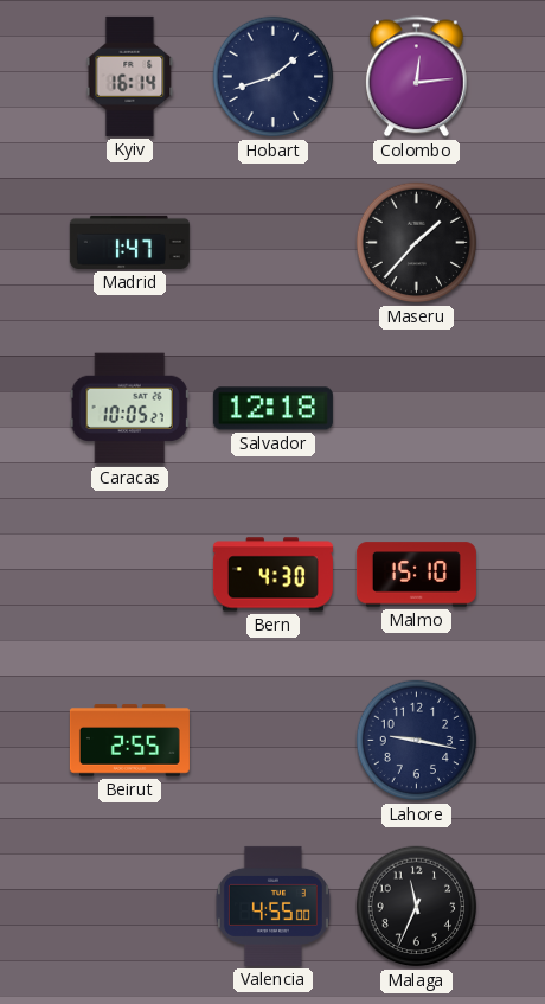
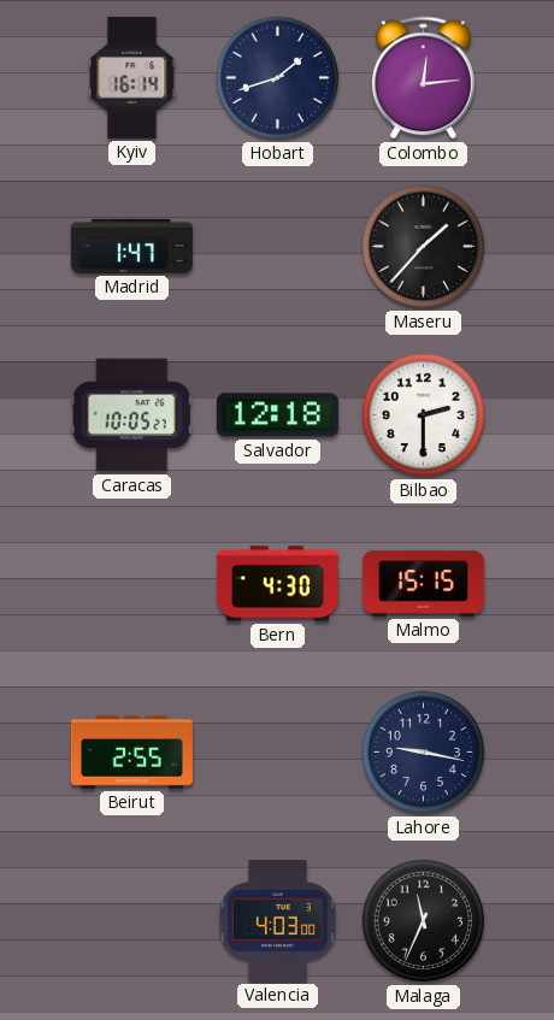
Bilbao: none -> 2:30
Malmo: 15:10 -> 15:15
Valencia: 4:55 -> 4:03
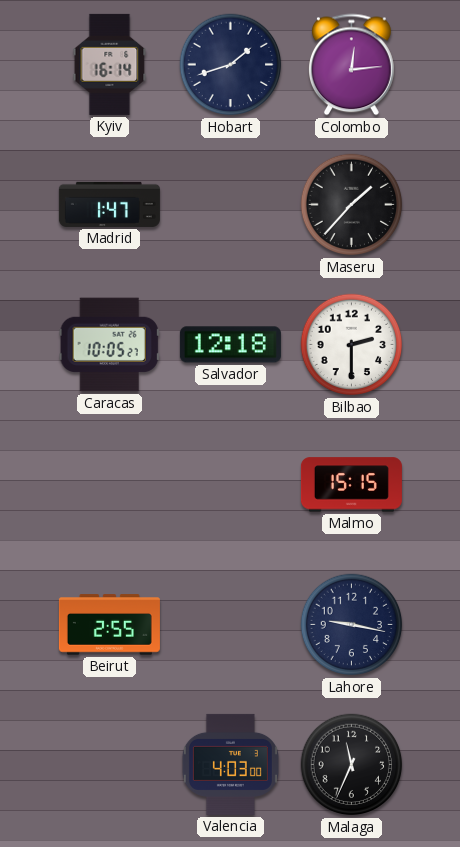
Bern: 4:30 -> none
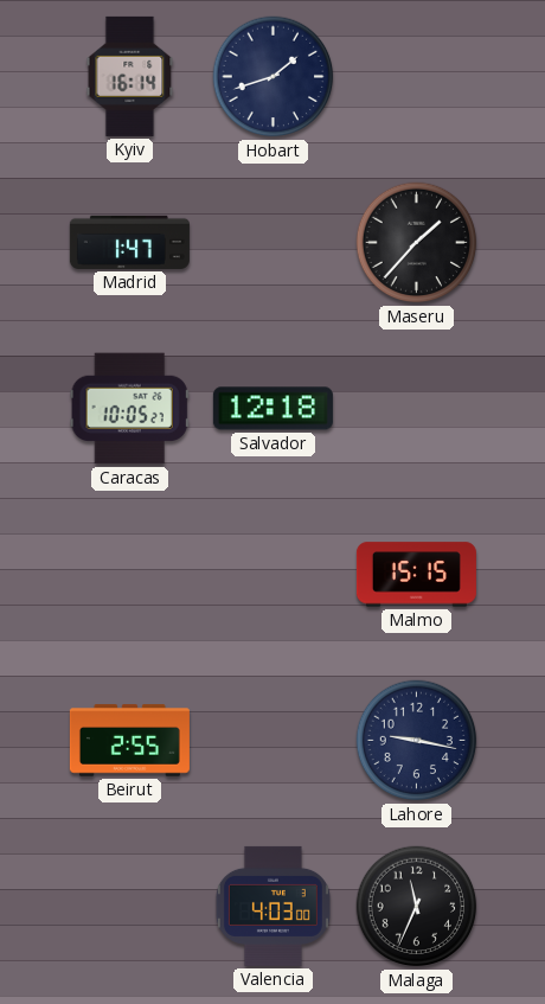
Colombo: 12:14 -> none
Bilbao: 2:30 -> none
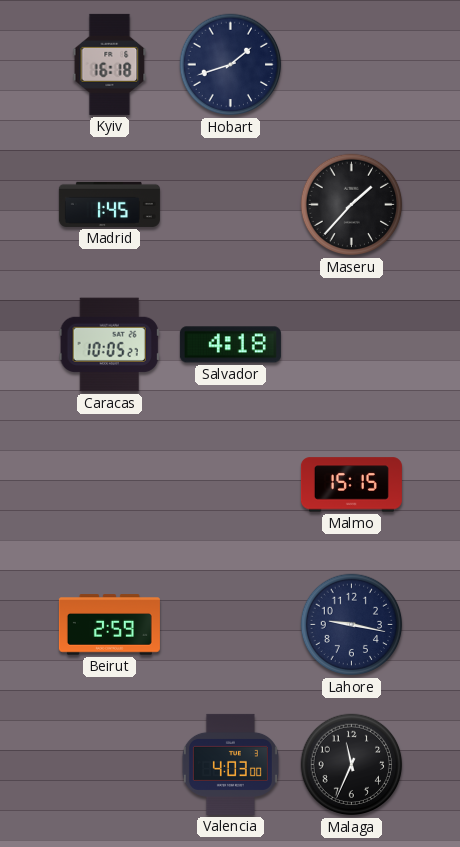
Kyiv: 16:14 -> 16:18
Madrid: 1:47 -> 1:45
Salvador: 12:18 -> 4:18
Beirut: 2:55 -> 2:59
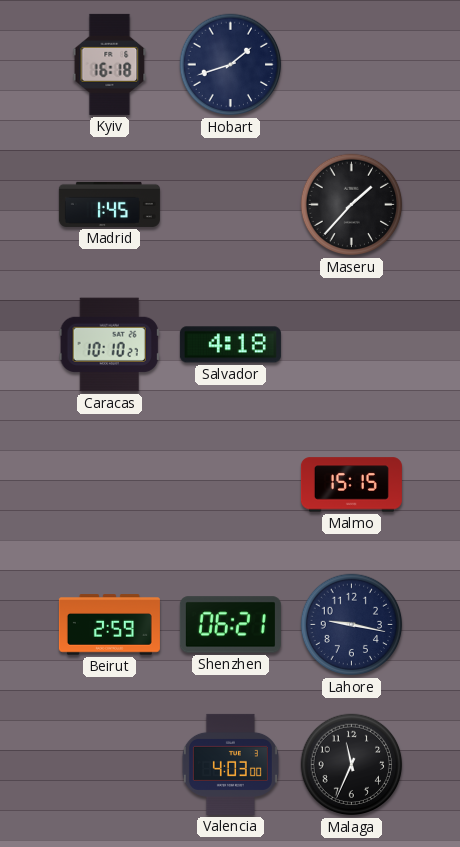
Caracas: 10:05 -> 10:10
Shenzhen: none -> 06:21
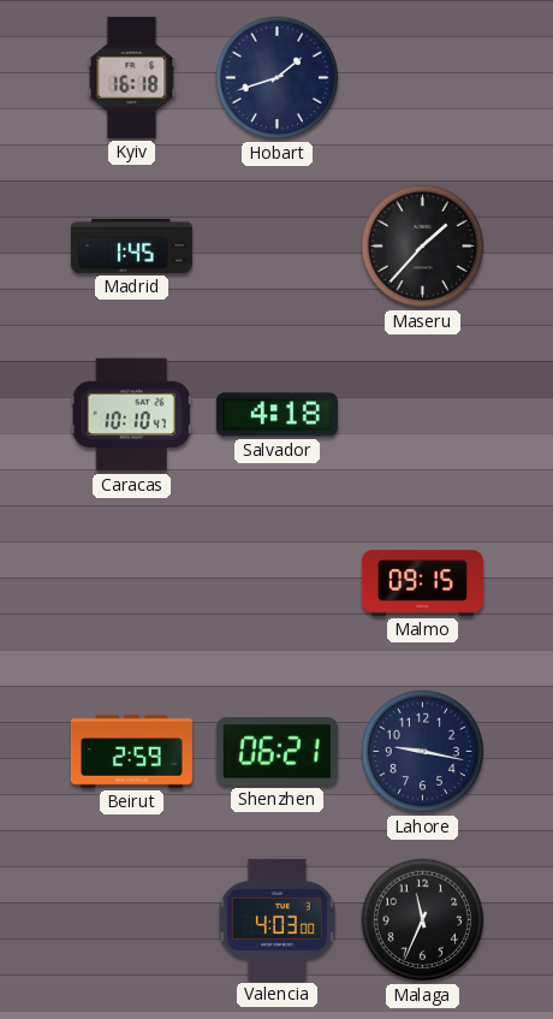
Caracas: 10:10:27 -> 10:10:47
Malmo: 15:15 -> 09:15
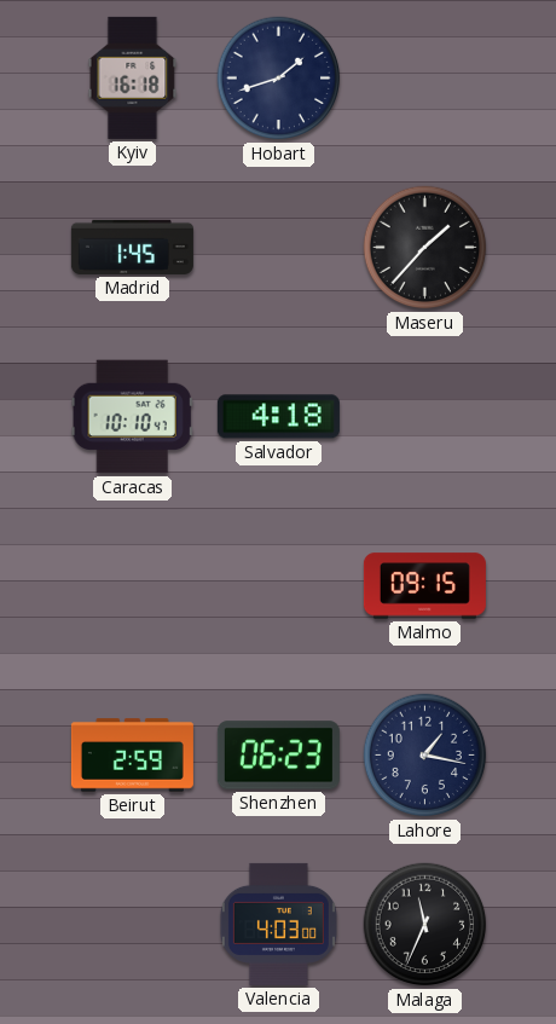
Shenzhen: 06:21 -> 06:23
Lahore: 9:17 -> 1:17
